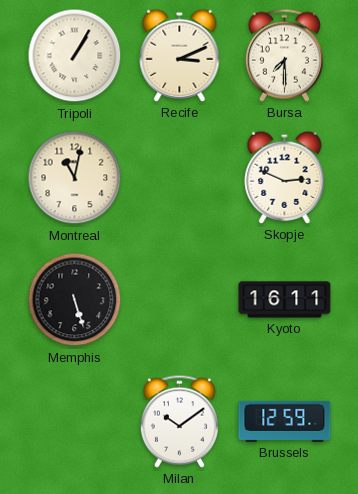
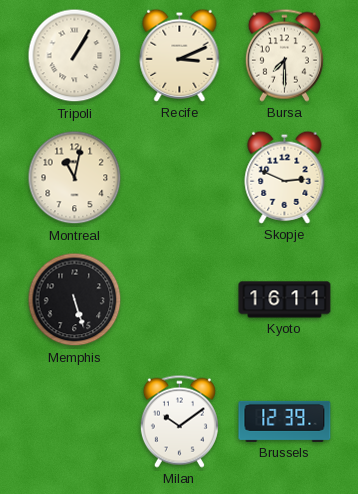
Brussels: 12:59 -> 12:39
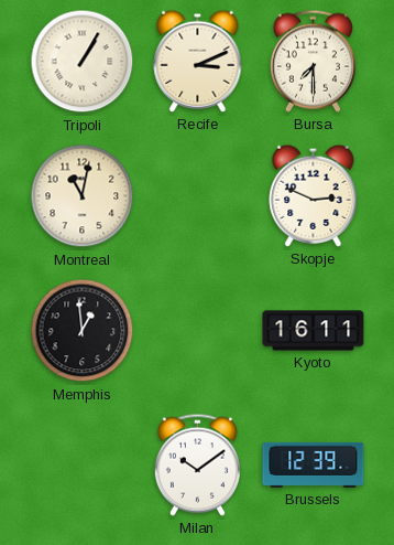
Memphis: 5:27 -> 12:59
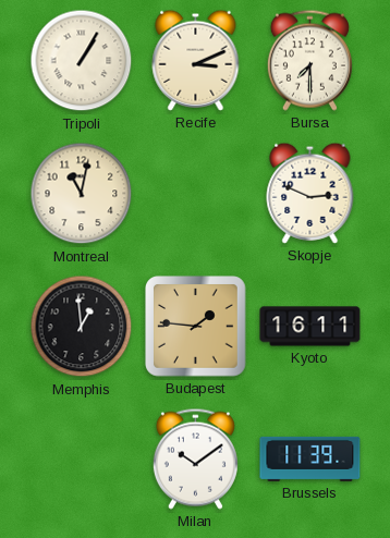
Budapest: none -> 1:46
Brussels: 12:39 -> 11:39
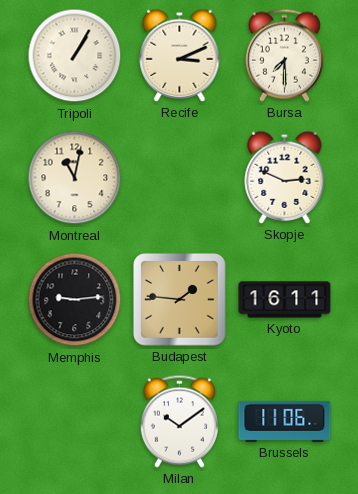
Memphis: 12:59 -> 9:14
Brussels: 11:39 -> 11:06
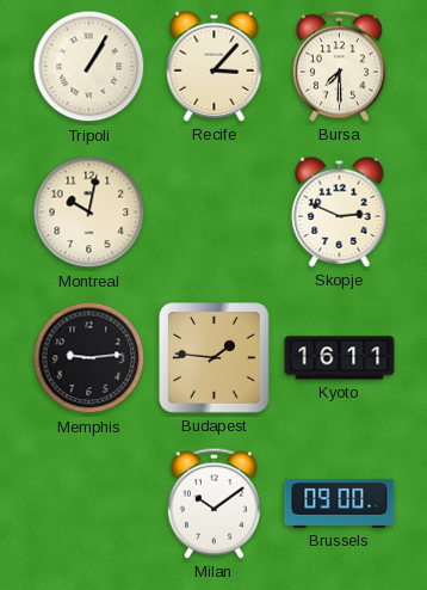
Recife: 3:11 -> 3:07
Montreal: 11:02 -> 10:02
Brussels: 11:06 -> 09:00
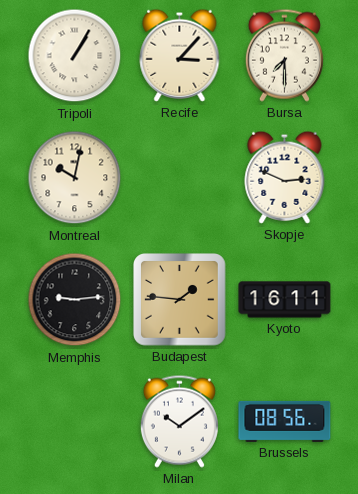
Brussels: 09:00 -> 08:56
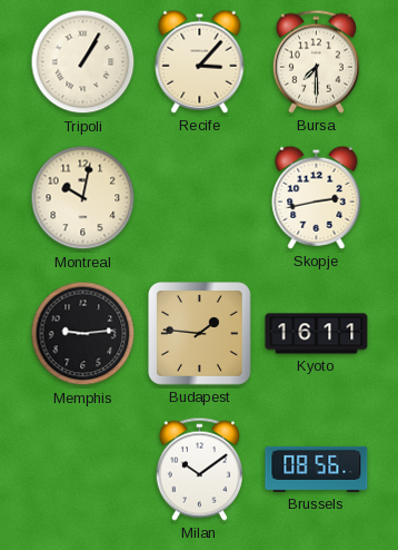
Skopje: 2:49 -> 2:43
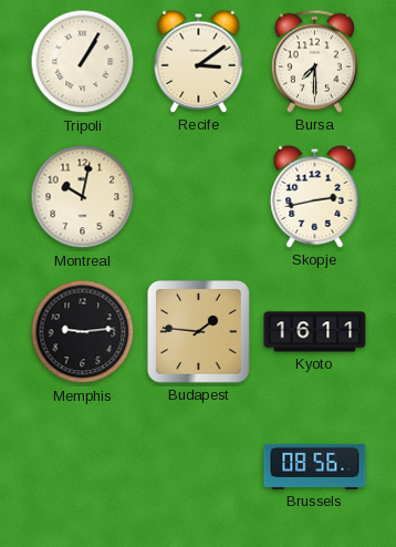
Recife: 3:07 -> 3:09
Milan: 10:09 -> none
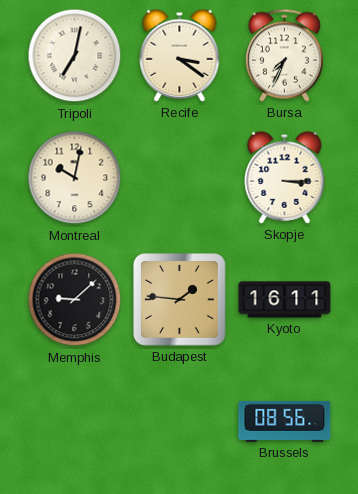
Tripoli: 1:05 -> 7:02
Recife: 3:09 -> 3:21
Bursa: 7:30 -> 7:34
Skopje: 2:43 -> 3:15
Memphis: 9:14 -> 9:08
